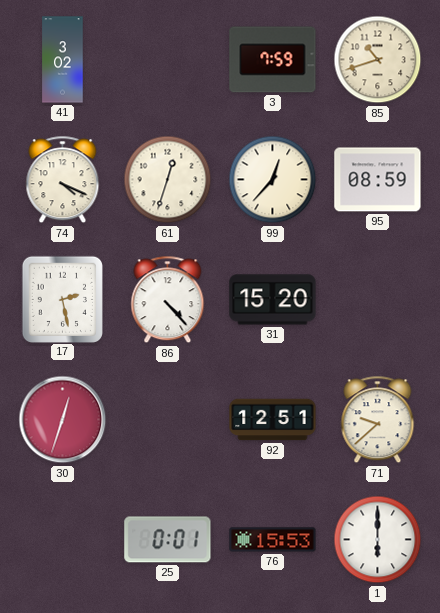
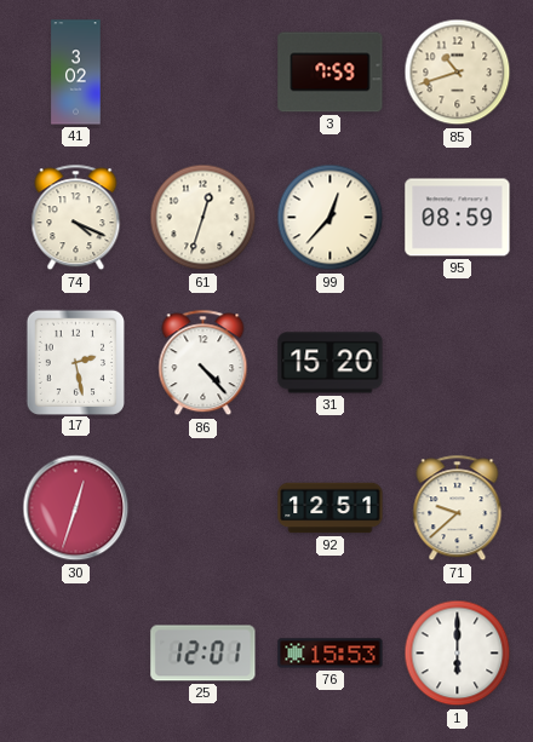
25: 0:01 -> 12:01
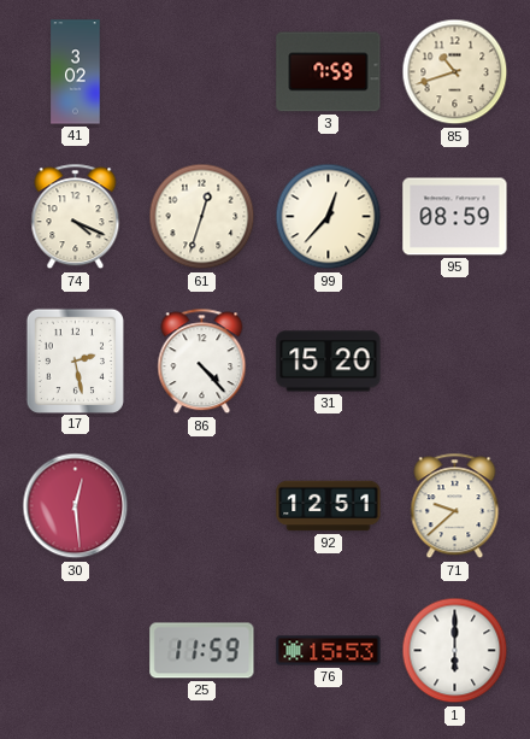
30: 12:33 -> 12:29
25: 12:01 -> 11:59
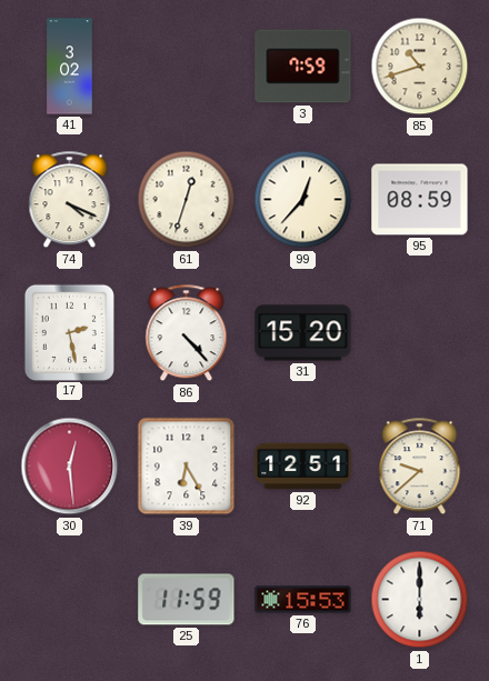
39: none -> 6:25
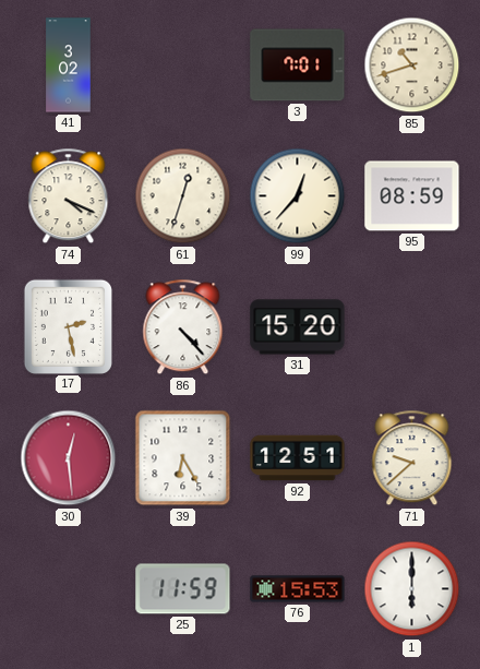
3: 7:59 -> 7:01
